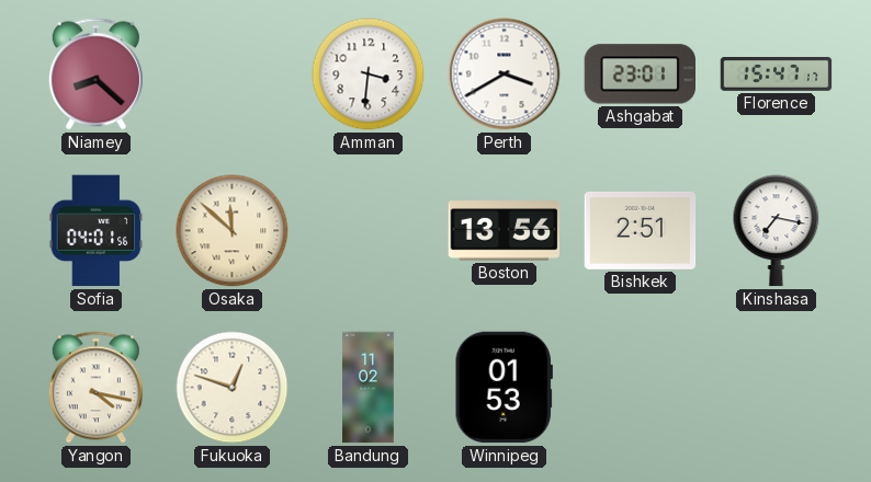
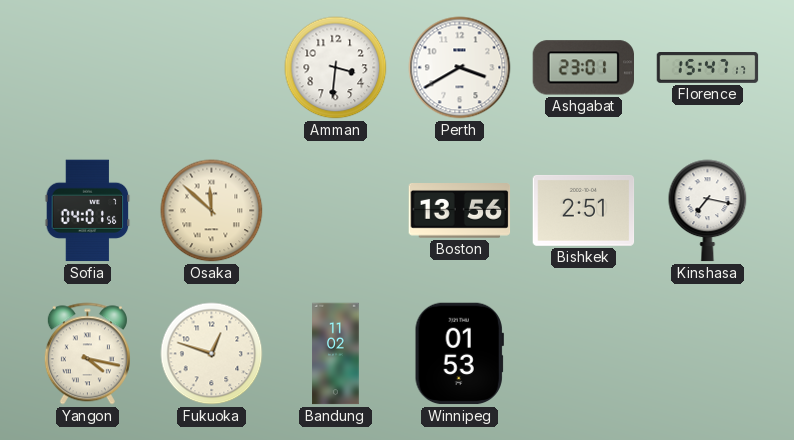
Niamey: 8:22 -> none
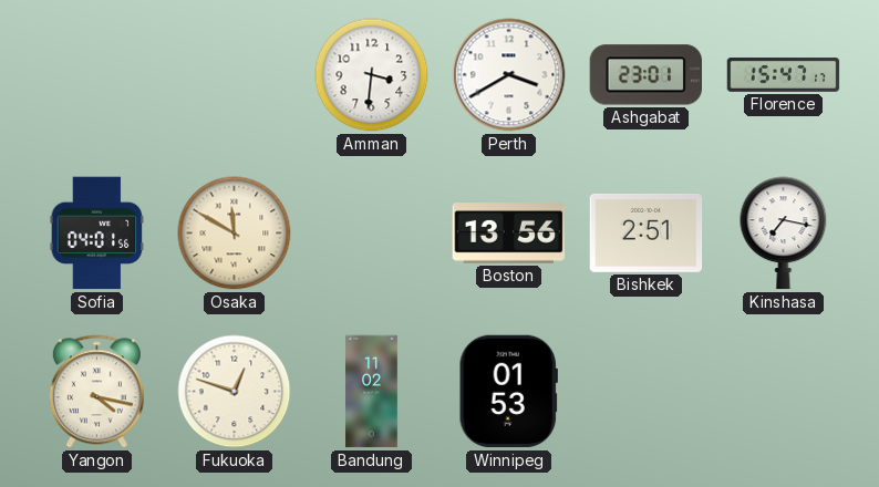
Osaka: 11:52 -> 11:50
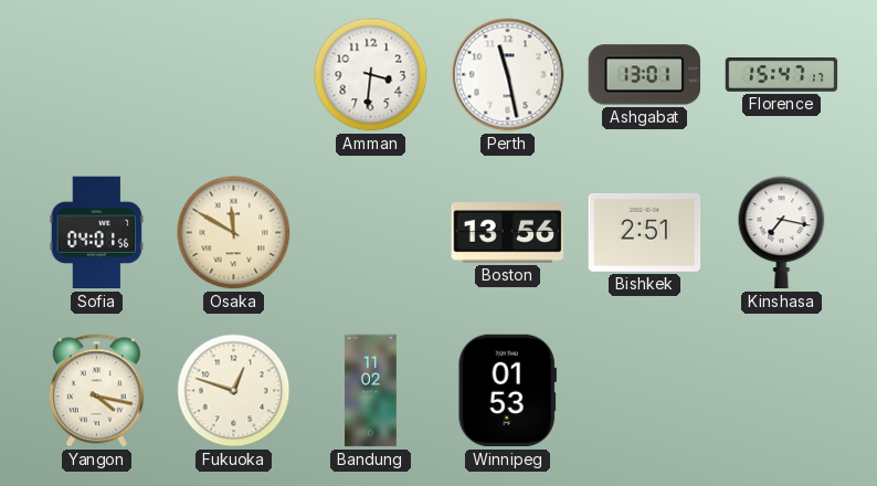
Perth: 3:40 -> 11:28
Ashgabat: 23:01 -> 13:01
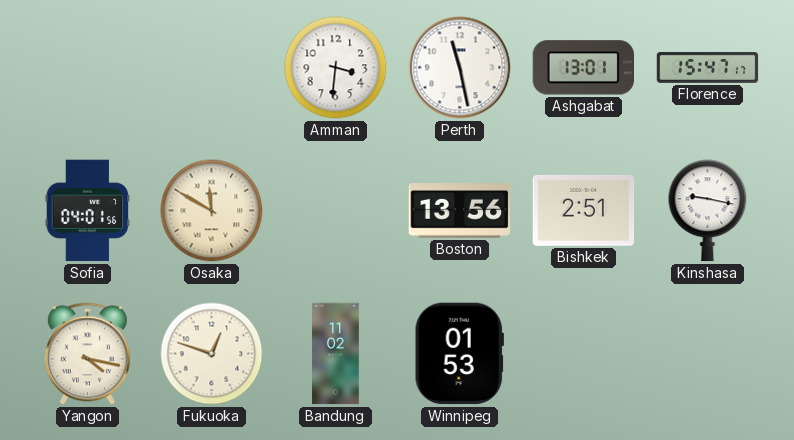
Kinshasa: 7:17 -> 9:17
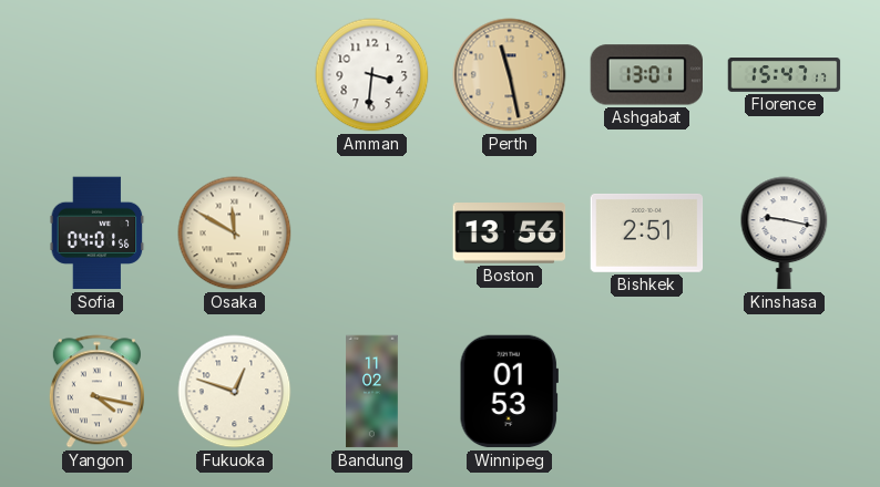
Perth dial: white -> champagne
